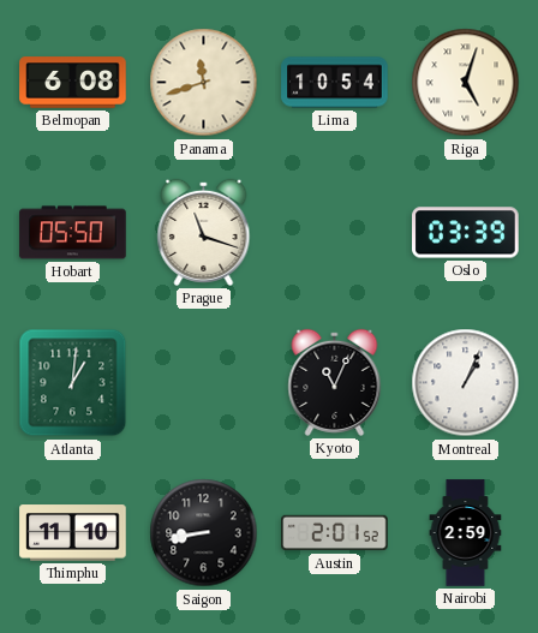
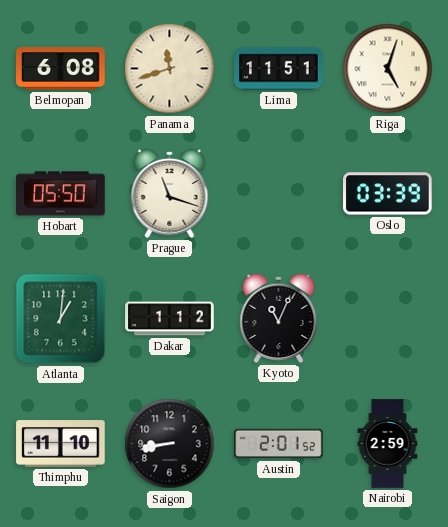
Lima: 10:54 -> 11:51
Dakar: none -> 1:12
Montreal: 1:04 -> none
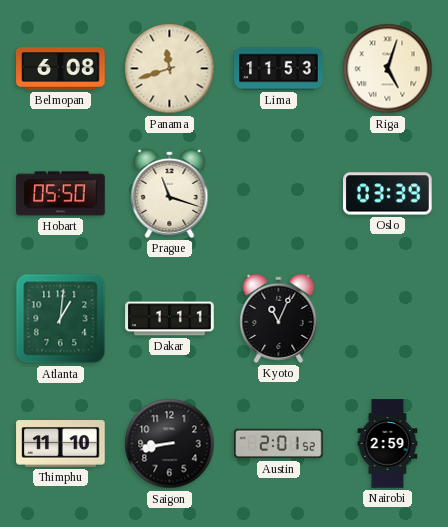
Lima: 11:51 -> 11:53
Dakar: 1:12 -> 1:11
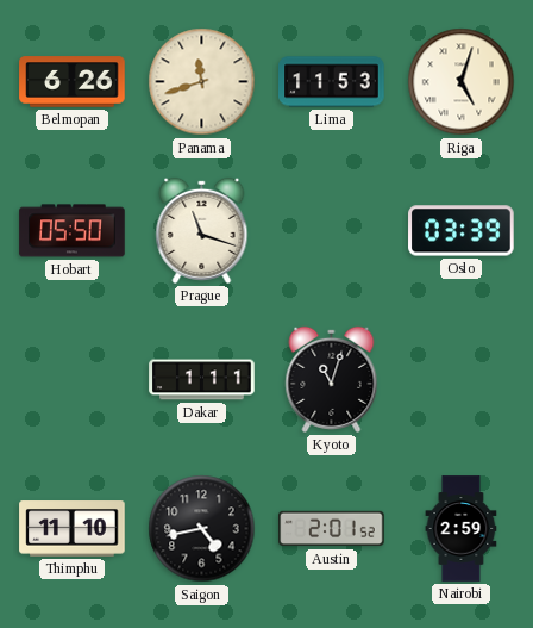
Belmopan: 6:08 -> 6:26
Atlanta: 1:01 -> none
Kyoto: 11:04 -> 11:03
Saigon: 8:43 -> 4:43
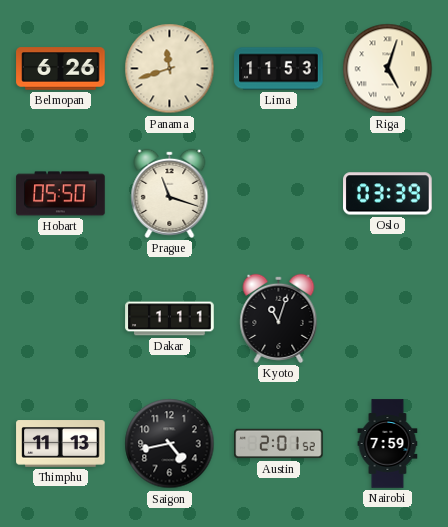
Thimphu: 11:10 -> 11:13
Nairobi: 2:59 -> 7:59
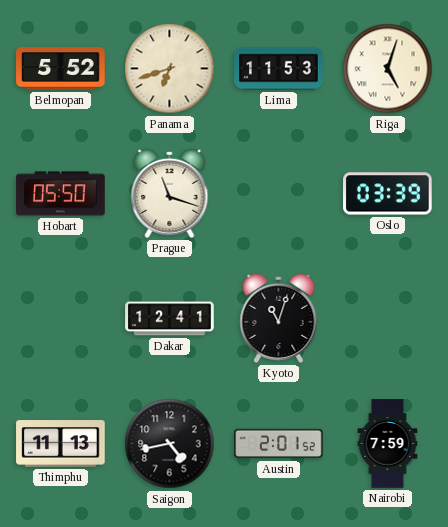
Belmopan: 6:26 -> 5:52
Panama: 11:42 -> 6:42
Dakar: 1:11 -> 12:41
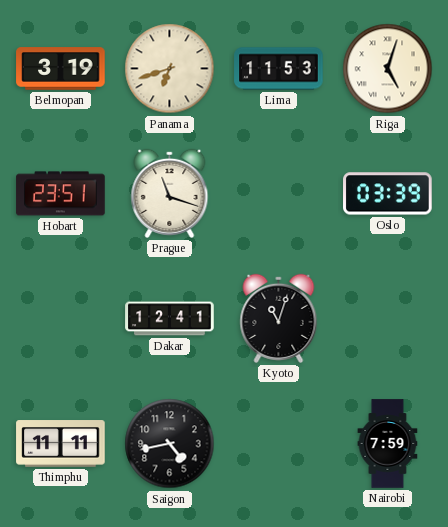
Belmopan: 5:52 -> 3:19
Hobart: 05:50 -> 23:51
Thimphu: 11:13 -> 11:11
Austin: 2:01 -> none
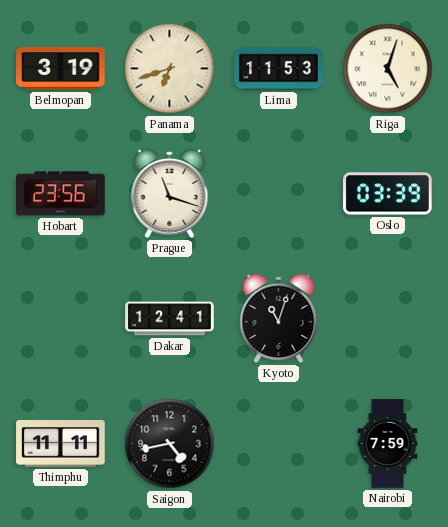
Hobart: 23:51 -> 23:56
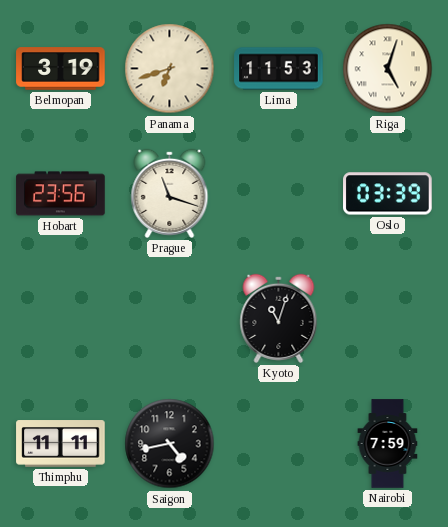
Dakar: 12:41 -> none
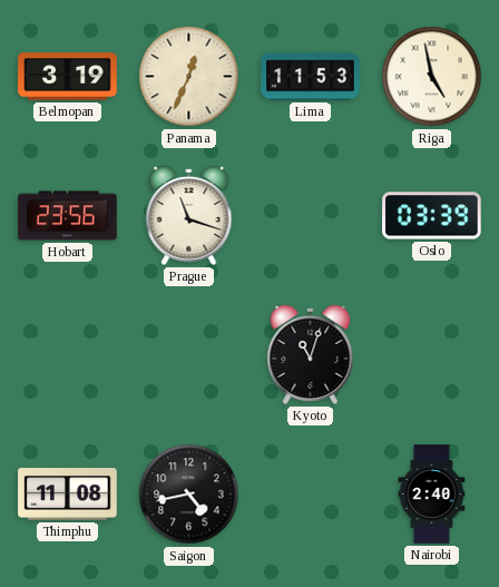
Panama: 6:42 -> 12:34
Riga: 5:03 -> 4:58
Thimphu: 11:11 -> 11:08
Nairobi: 7:59 -> 2:40
